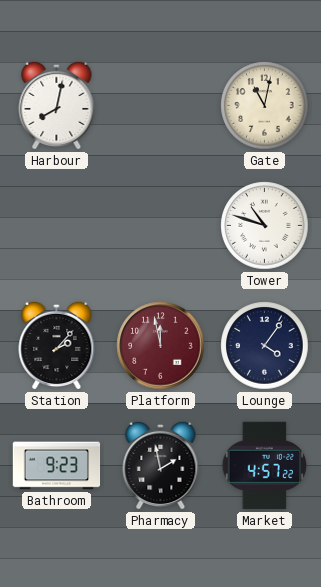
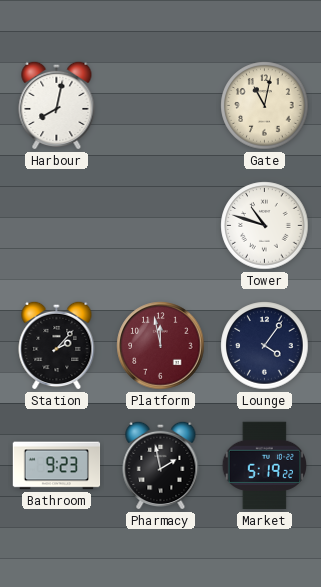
Market: 4:57 -> 5:19
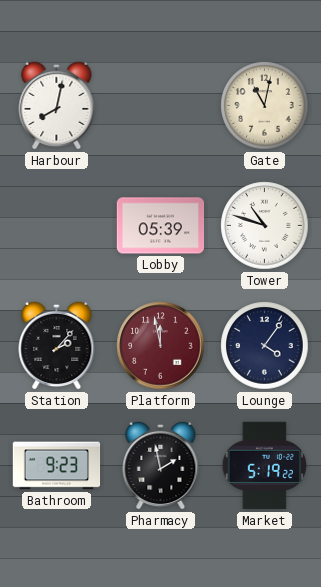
Lobby: none -> 05:39
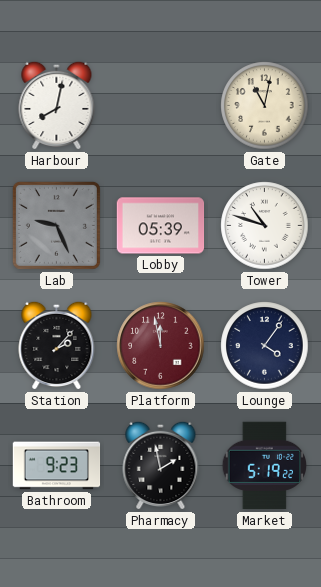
Lab: none -> 9:26
